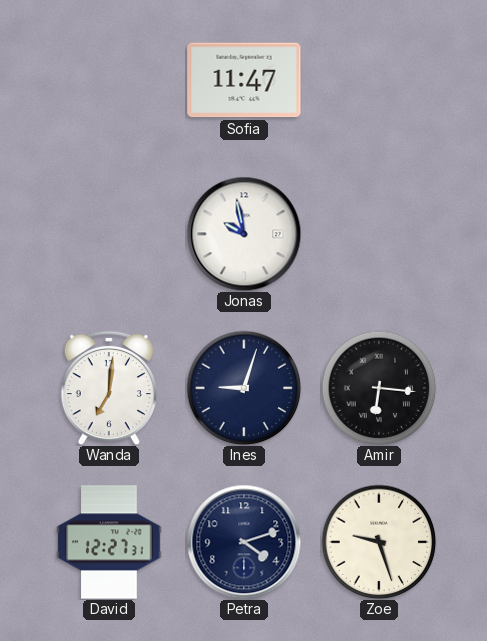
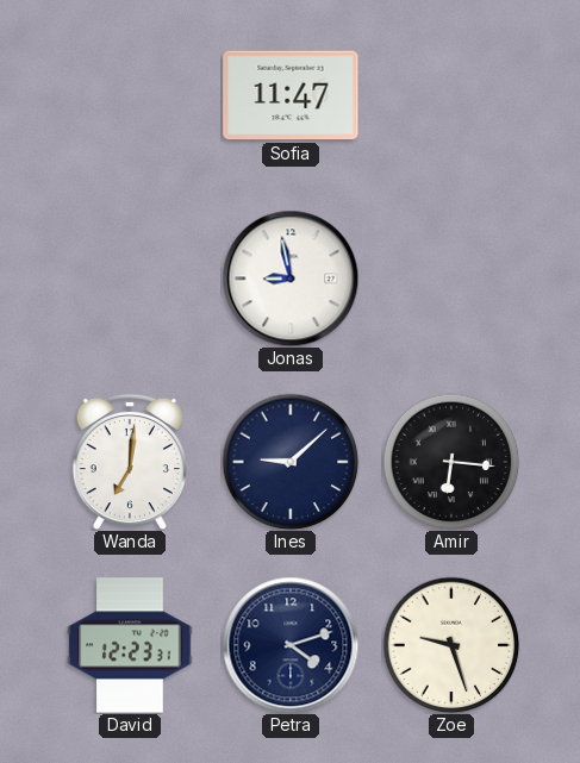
Jonas: 9:58 -> 8:58
Ines: 9:03 -> 9:08
David: 12:27 -> 12:23
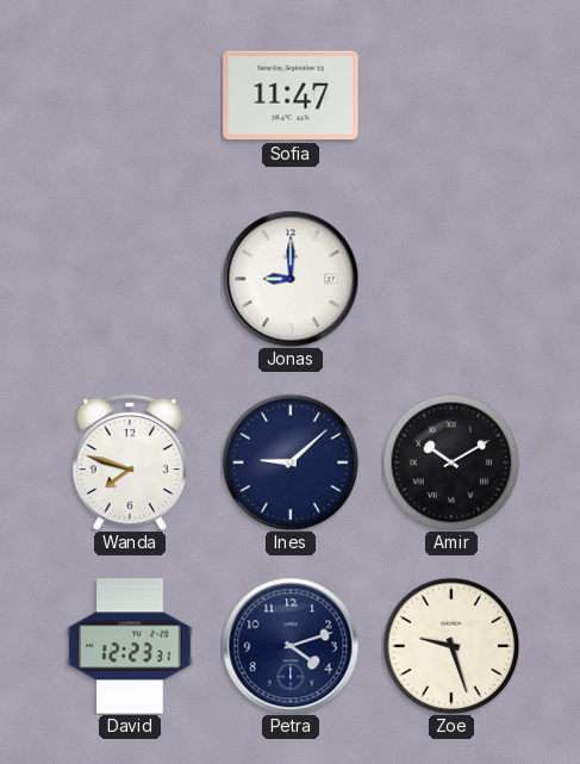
Jonas: 8:58 -> 9:00
Wanda: 7:01 -> 7:48
Amir: 6:16 -> 10:10
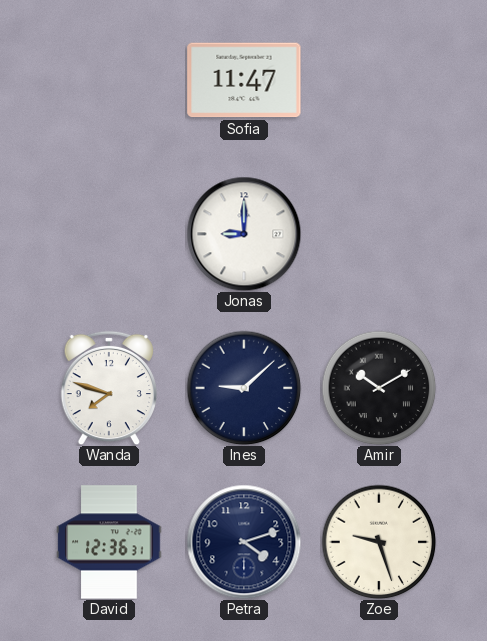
David: 12:23 -> 12:36
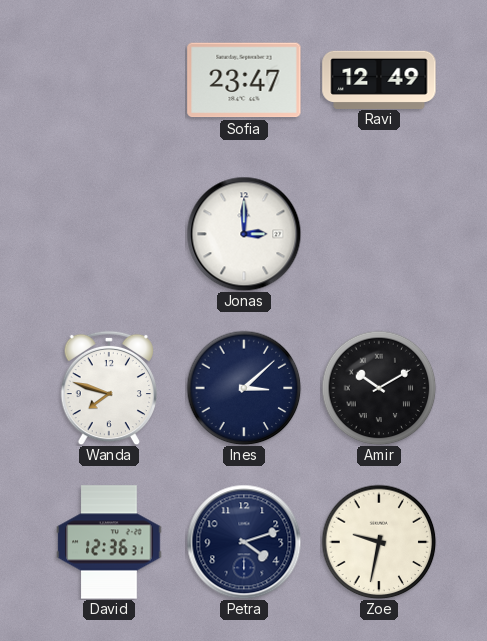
Sofia: 11:47 -> 23:47
Ravi: none -> 12:49
Jonas: 9:00 -> 3:00
Ines: 9:08 -> 3:08
Zoe: 9:27 -> 9:32
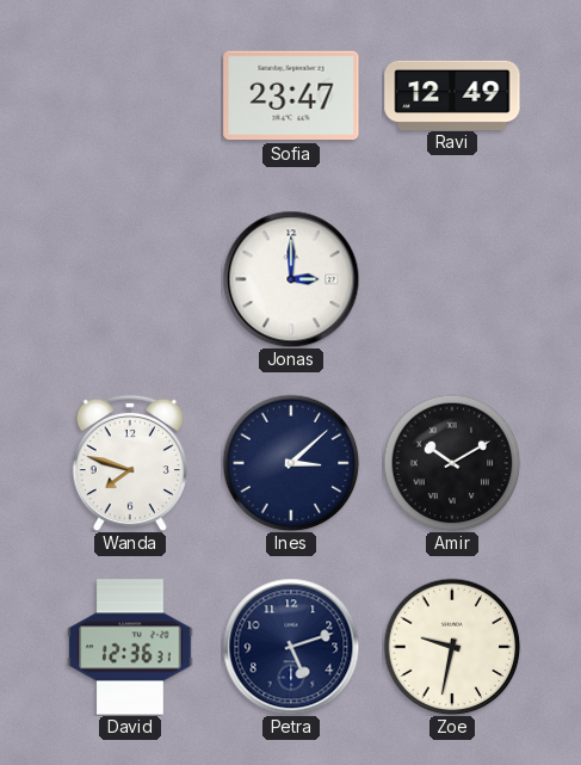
Petra: 4:12 -> 5:12
